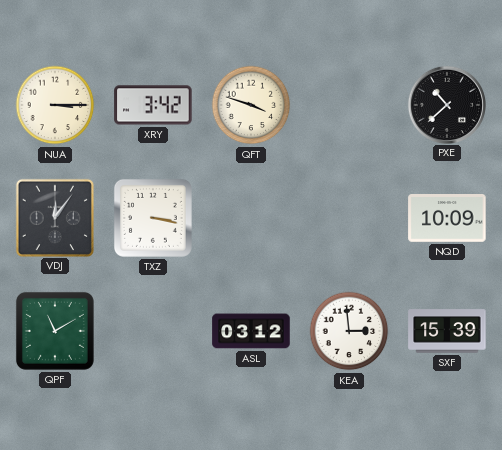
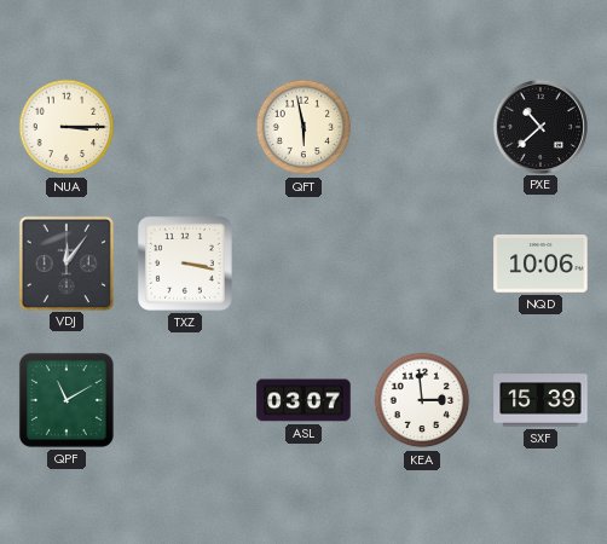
XRY: 3:42 -> none
QFT: 3:48 -> 5:58
NQD: 10:09 -> 10:06
ASL: 03:12 -> 03:07
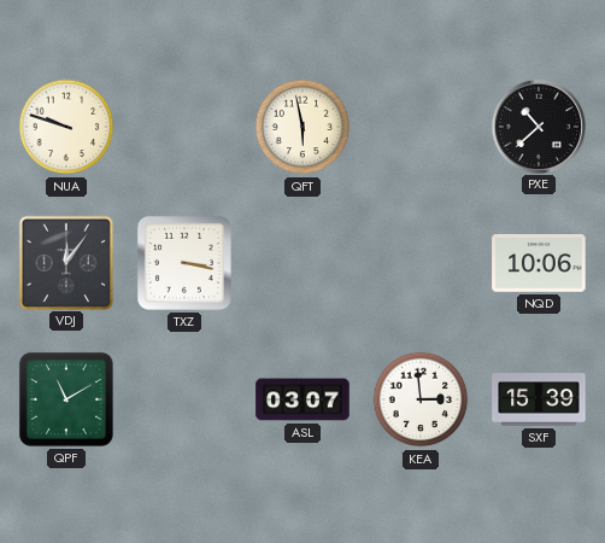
NUA: 3:15 -> 9:48
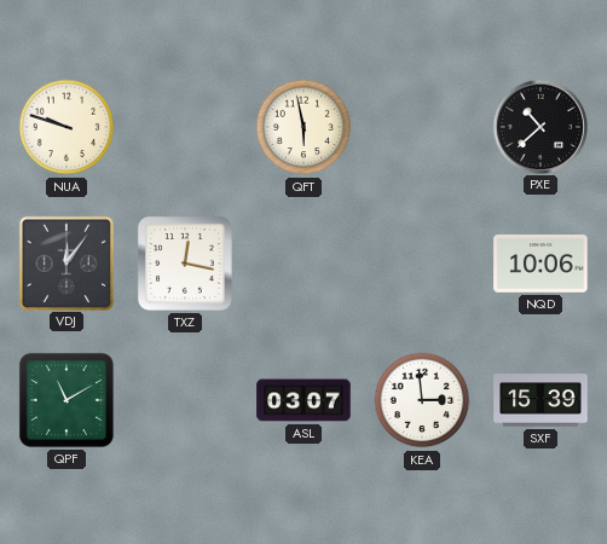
TXZ: 3:17 -> 12:17
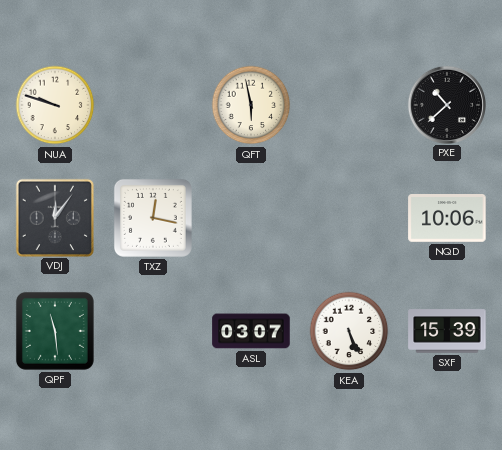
QPF: 11:10 -> 11:29
KEA: 2:59 -> 5:26
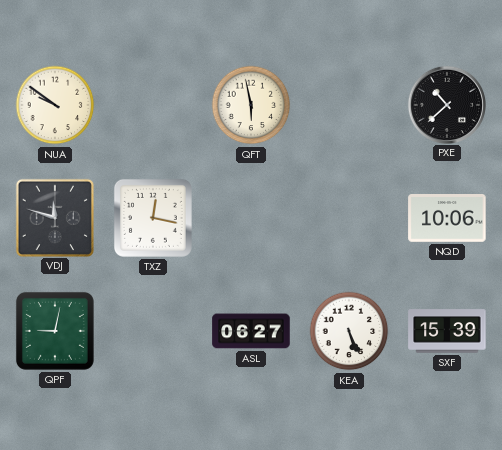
NUA: 9:48 -> 9:51
VDJ: 12:06 -> 11:48
QPF: 11:29 -> 9:02
ASL: 03:07 -> 06:27
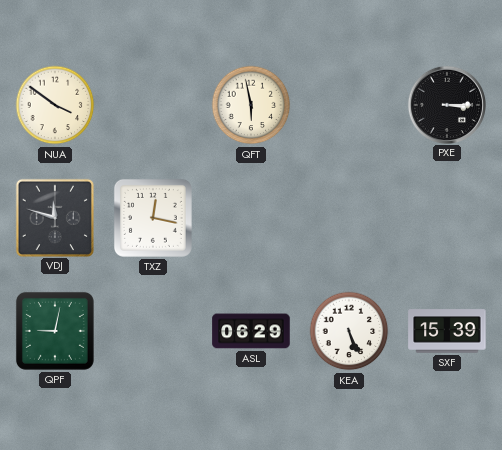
NUA: 9:51 -> 3:51
PXE: 10:38 -> 3:15
NQD: 10:06 -> none
ASL: 06:27 -> 06:29
